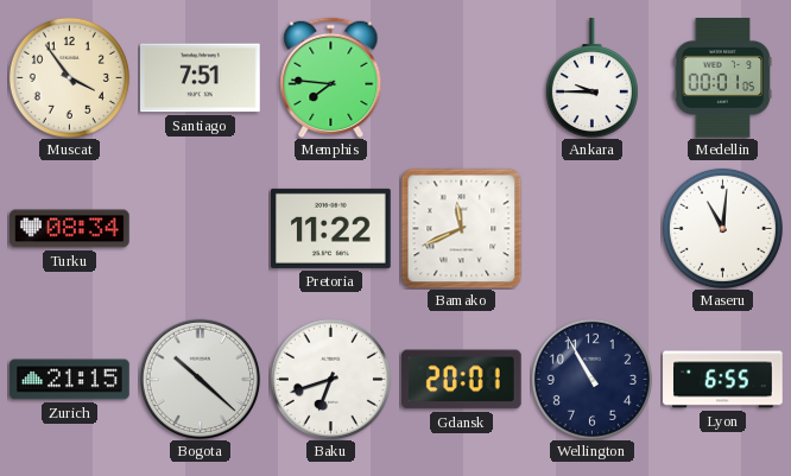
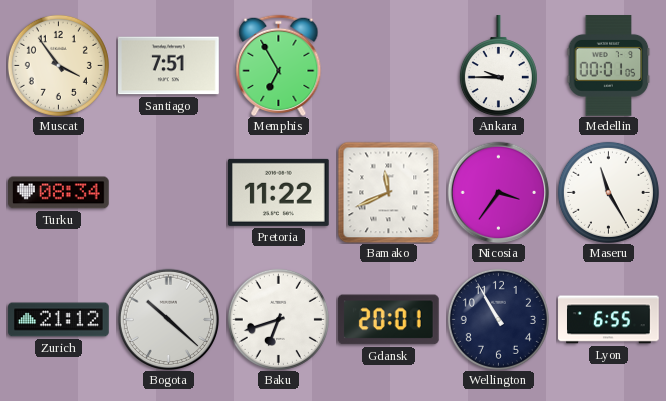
Memphis: 7:46 -> 6:55
Nicosia: none -> 3:36
Maseru: 11:01 -> 11:25
Zurich: 21:15 -> 21:12
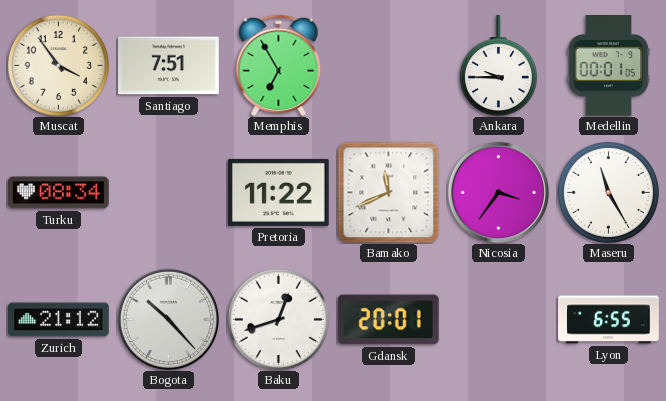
Bogota: 10:22 -> 10:23
Baku: 6:42 -> 12:42
Wellington: 10:55 -> none
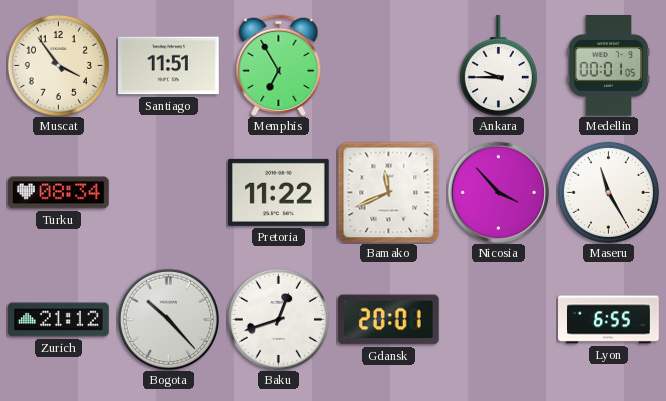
Santiago: 7:51 -> 11:51
Nicosia: 3:36 -> 3:53
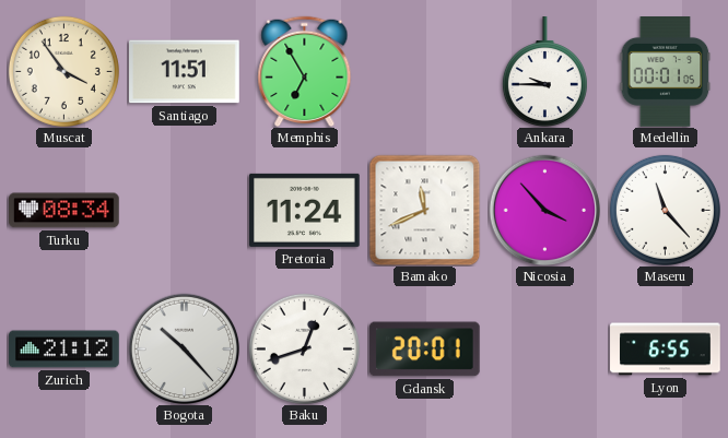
Pretoria: 11:22 -> 11:24
Maseru: 11:25 -> 11:23
